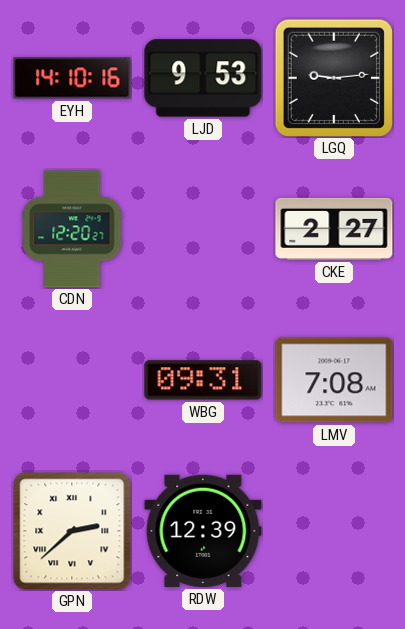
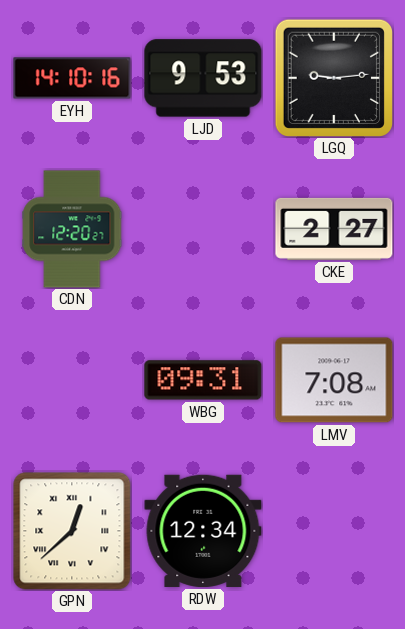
GPN: 2:38 -> 12:38
RDW: 12:39 -> 12:34
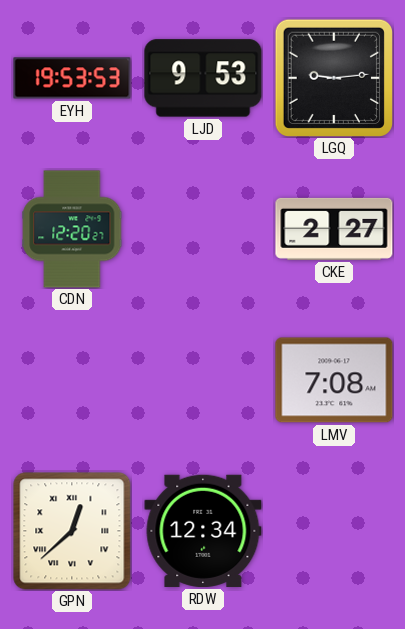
EYH: 14:10 -> 19:53
WBG: 09:31 -> none
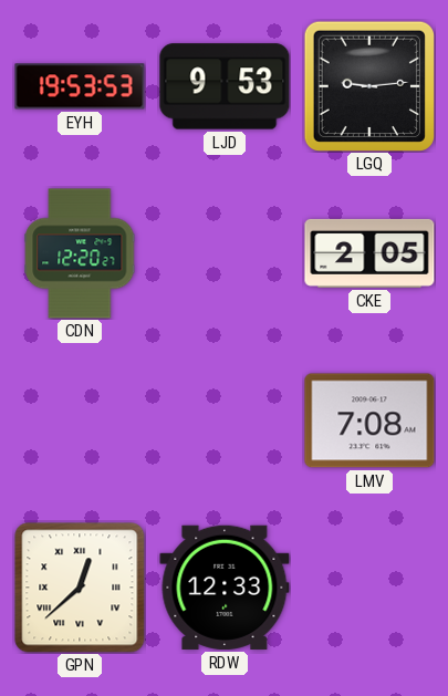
CKE: 2:27 -> 2:05
RDW: 12:34 -> 12:33
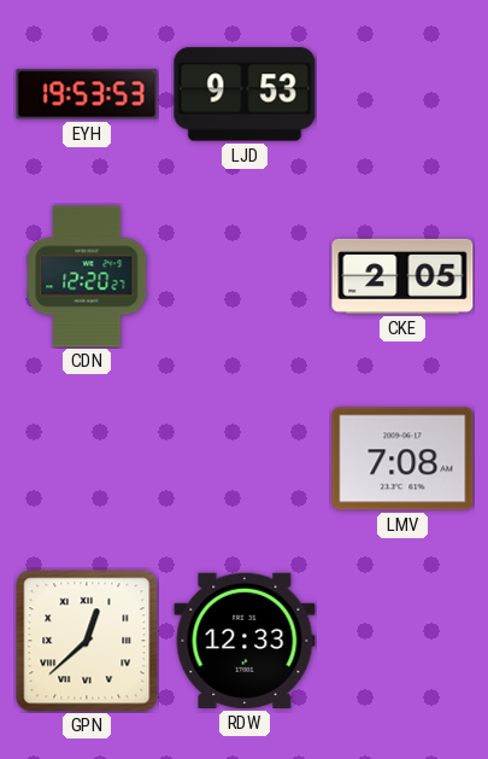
LGQ: 9:14 -> none
